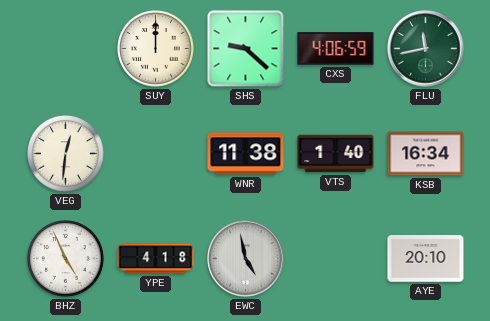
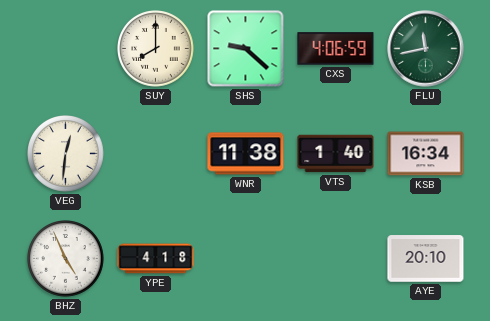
SUY: 12:00 -> 8:00
EWC: 4:58 -> none
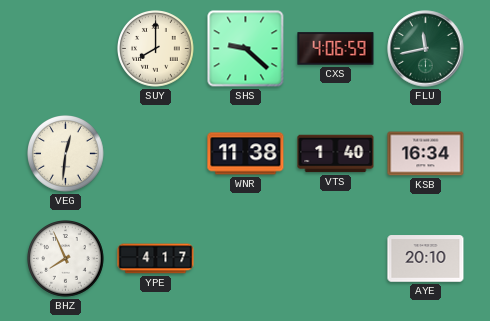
BHZ: 4:56 -> 7:56
YPE: 4:18 -> 4:17
